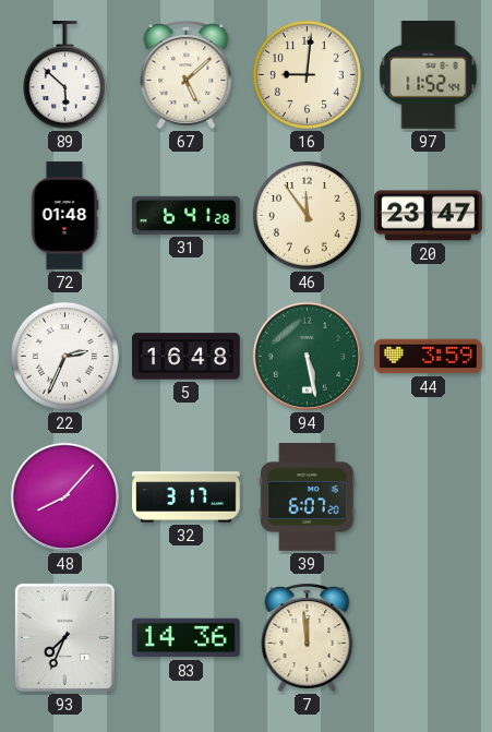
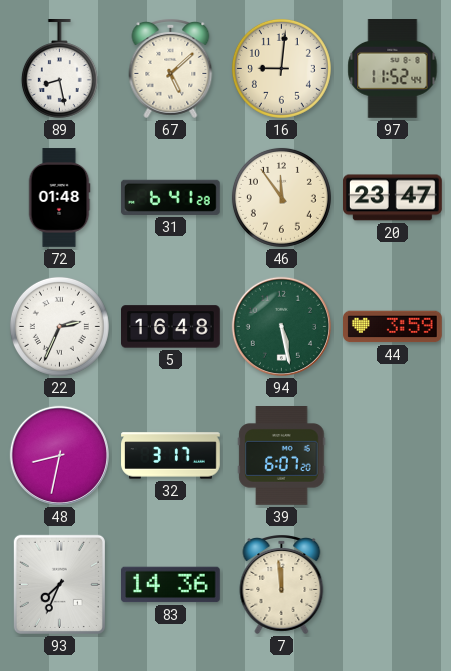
89: 5:52 -> 8:28
48: 8:07 -> 8:32
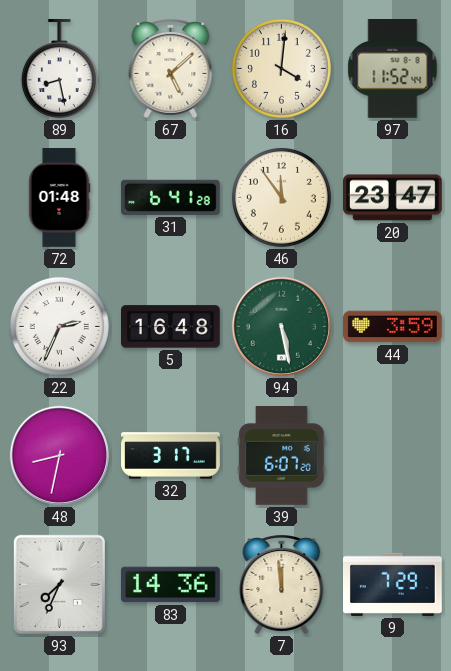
16: 9:01 -> 4:01
9: none -> 7:29
